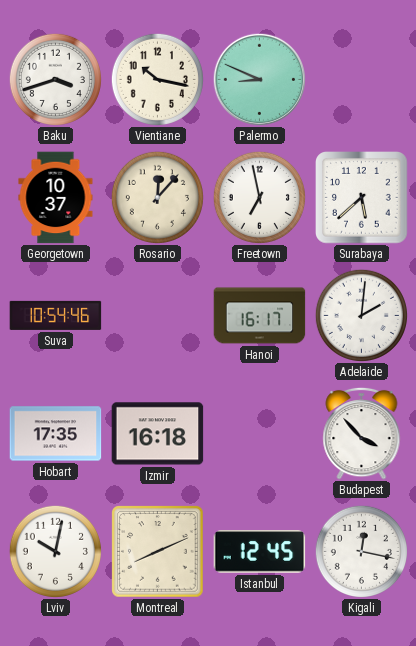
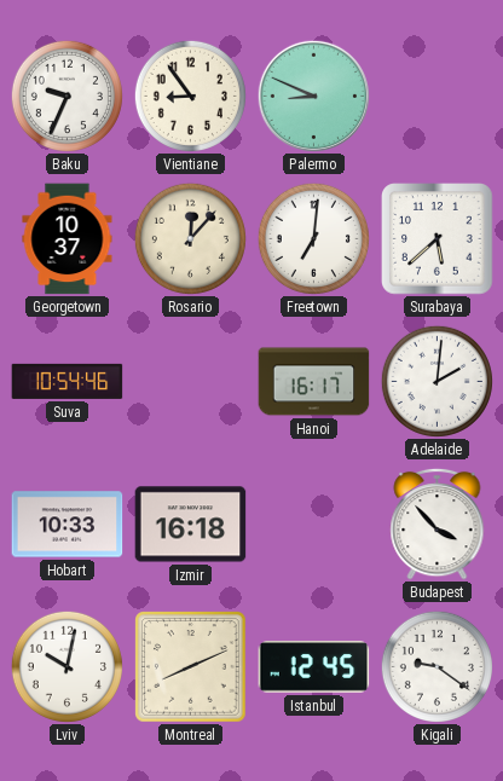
Baku: 3:42 -> 9:34
Vientiane: 10:17 -> 8:54
Freetown: 6:58 -> 7:01
Hobart: 17:35 -> 10:33
Kigali: 12:17 -> 9:21
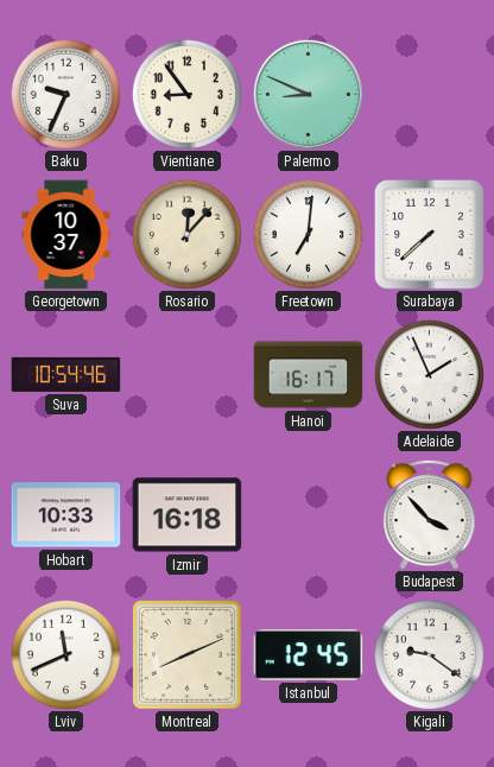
Surabaya: 5:38 -> 7:38
Adelaide: 2:01 -> 1:56
Lviv: 10:02 -> 11:41
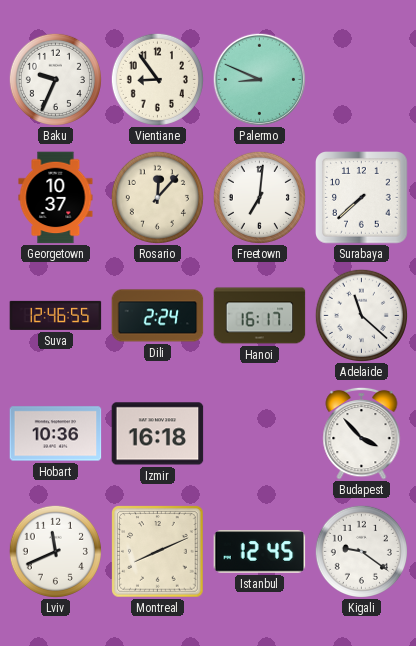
Suva: 10:54 -> 12:46
Dili: none -> 2:24
Adelaide: 1:56 -> 11:22
Hobart: 10:33 -> 10:36
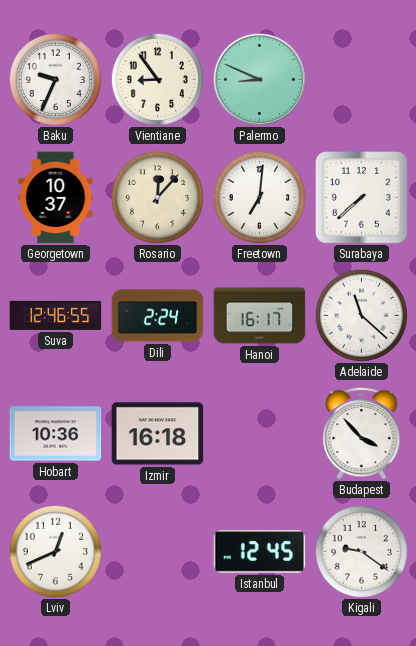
Lviv: 11:41 -> 12:41
Montreal: 8:11 -> none
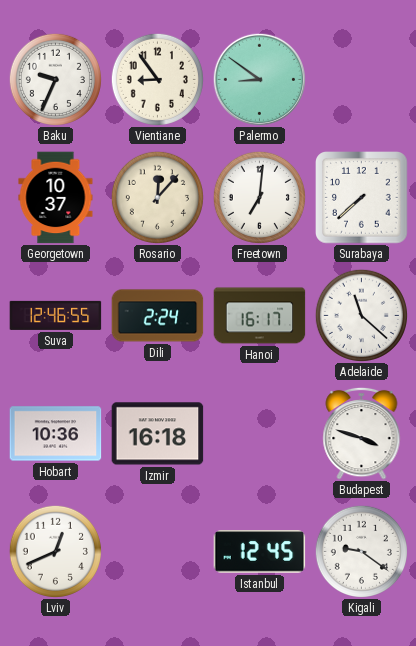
Palermo: 8:49 -> 8:51
Budapest: 3:53 -> 3:48
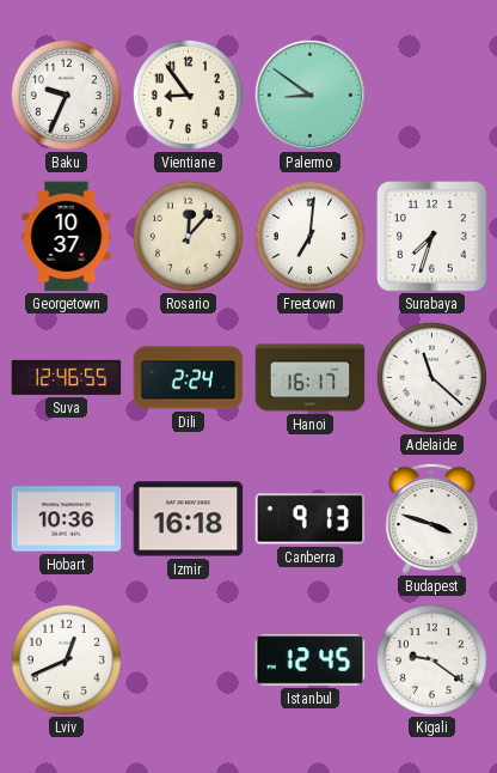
Surabaya: 7:38 -> 7:33
Canberra: none -> 9:13
